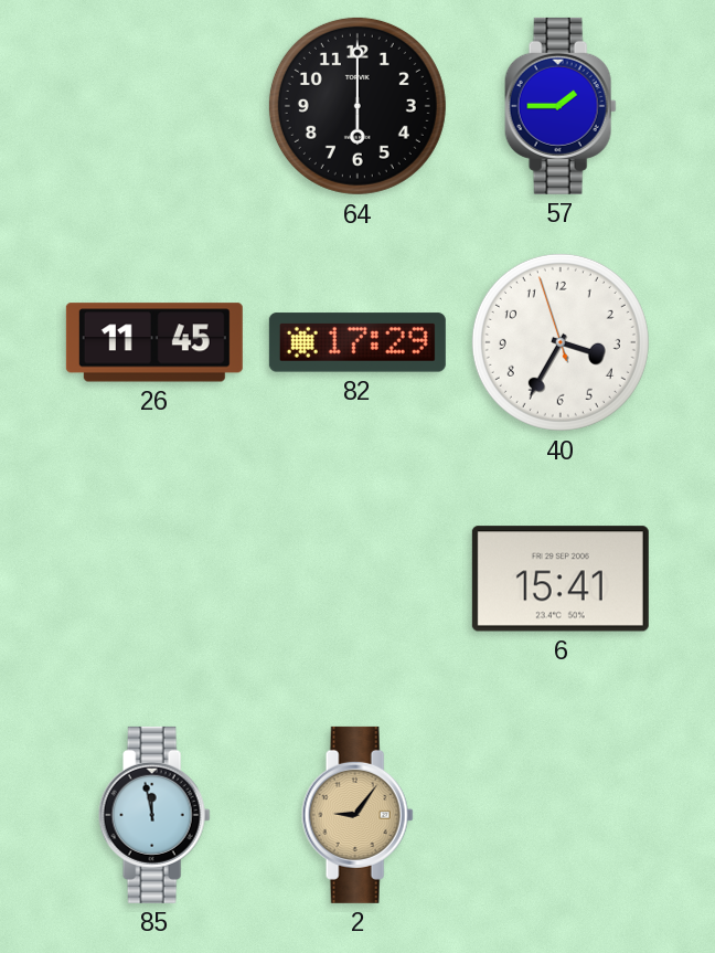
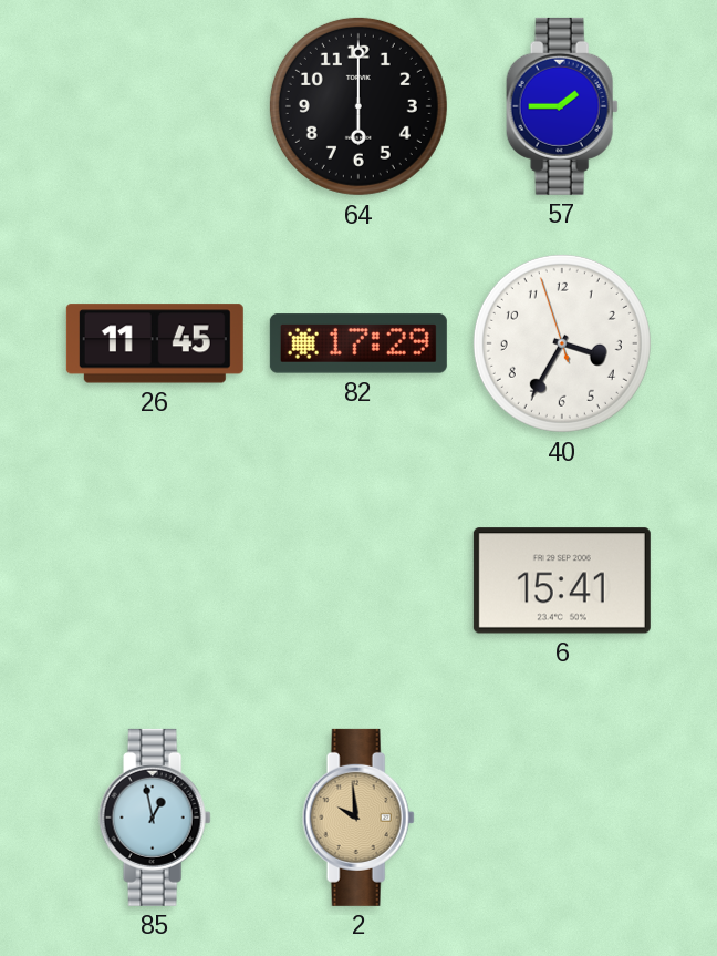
85: 11:58 -> 12:58
2: 9:06 -> 9:59
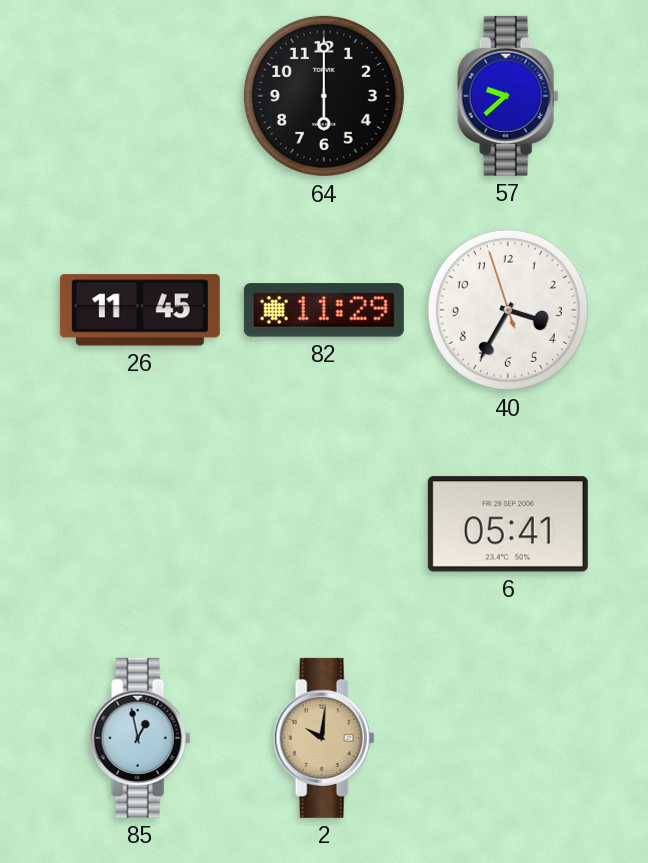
57: 1:45 -> 9:38
82: 17:29 -> 11:29
6: 15:41 -> 05:41
2: 9:59 -> 10:01
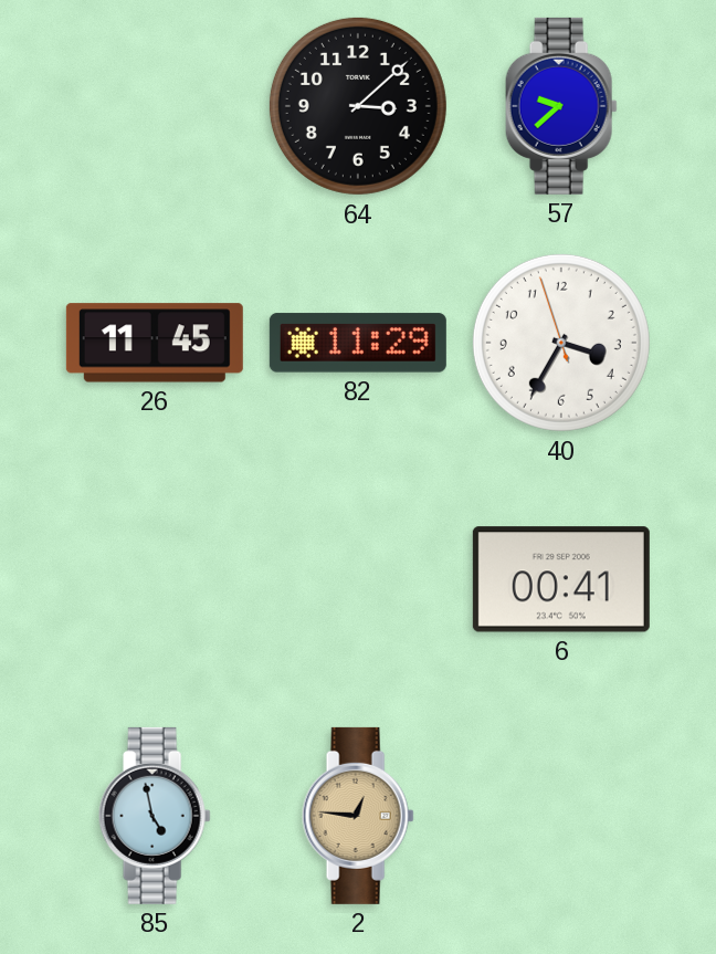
64: 6:00 -> 3:08
6: 05:41 -> 00:41
85: 12:58 -> 4:58
2: 10:01 -> 12:46
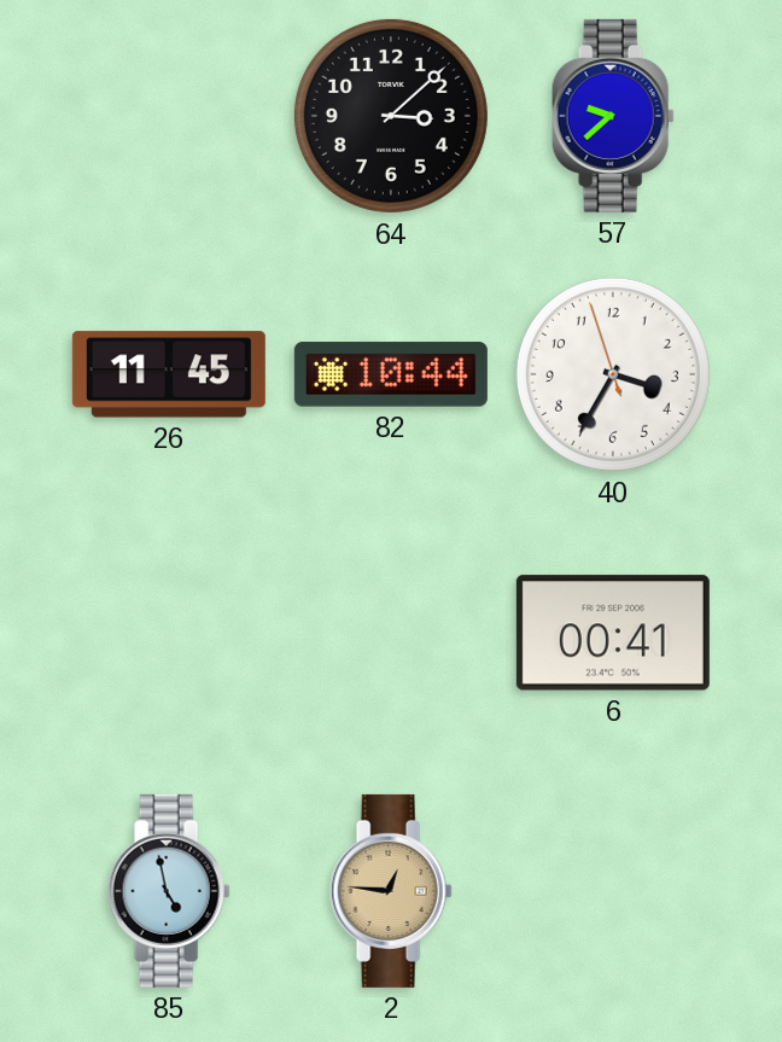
82: 11:29 -> 10:44
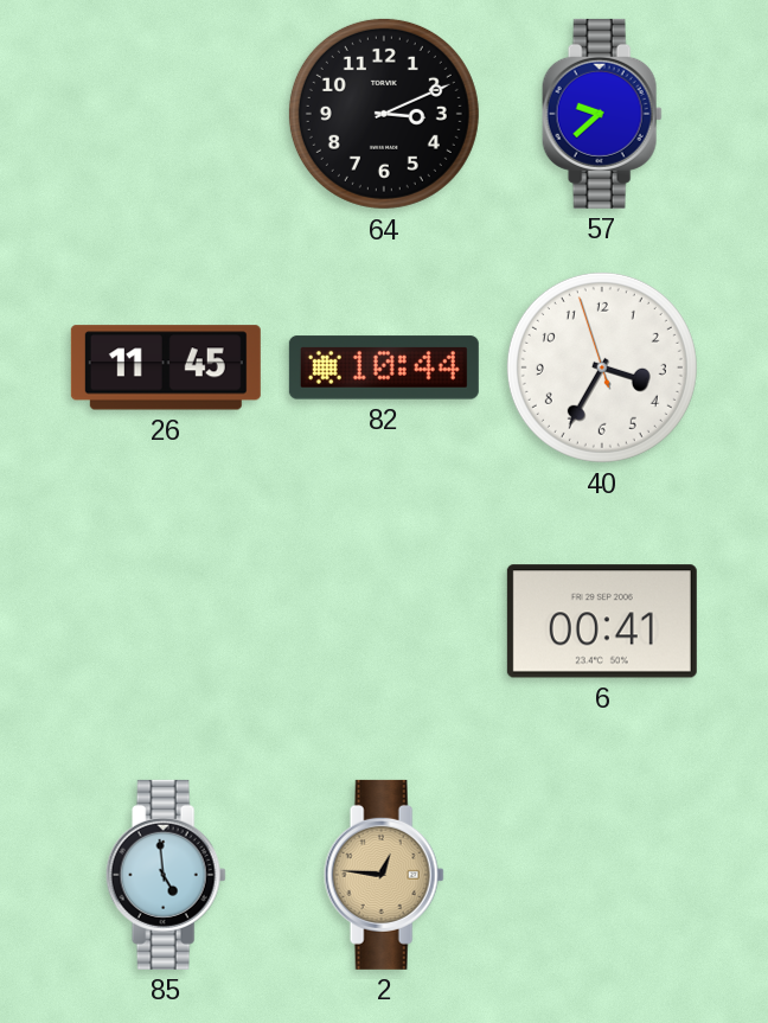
64: 3:08 -> 3:11
85: 4:58 -> 4:59
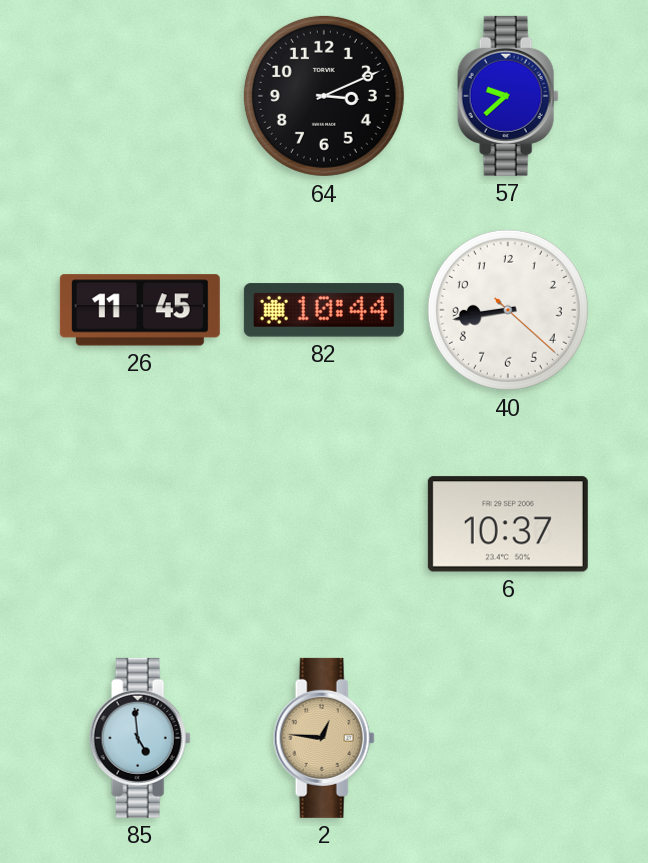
40: 3:34 -> 8:43
6: 00:41 -> 10:37
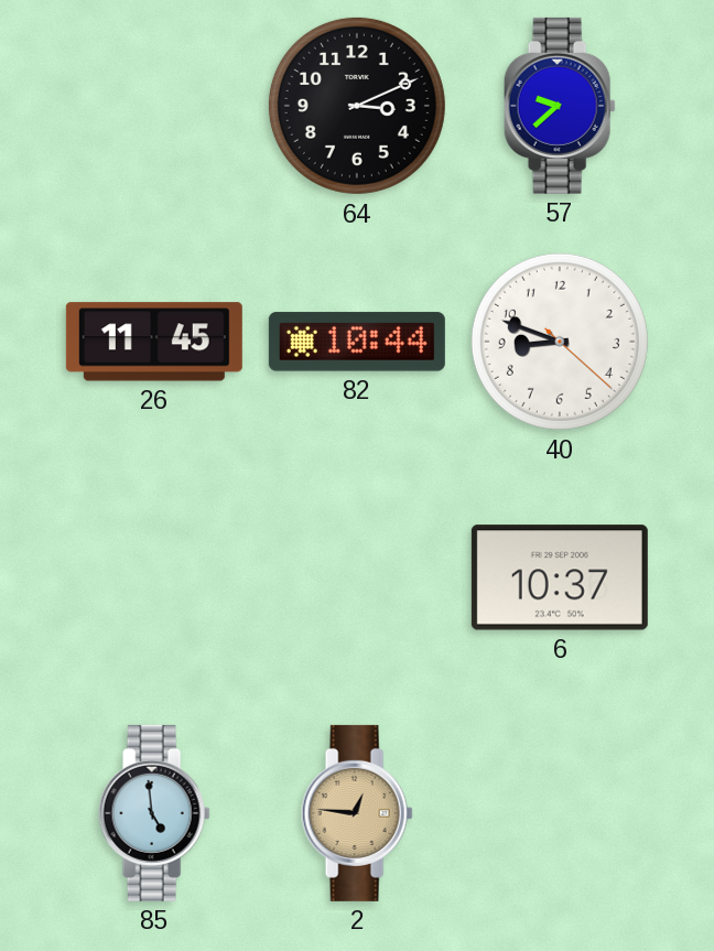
40: 8:43 -> 8:48
